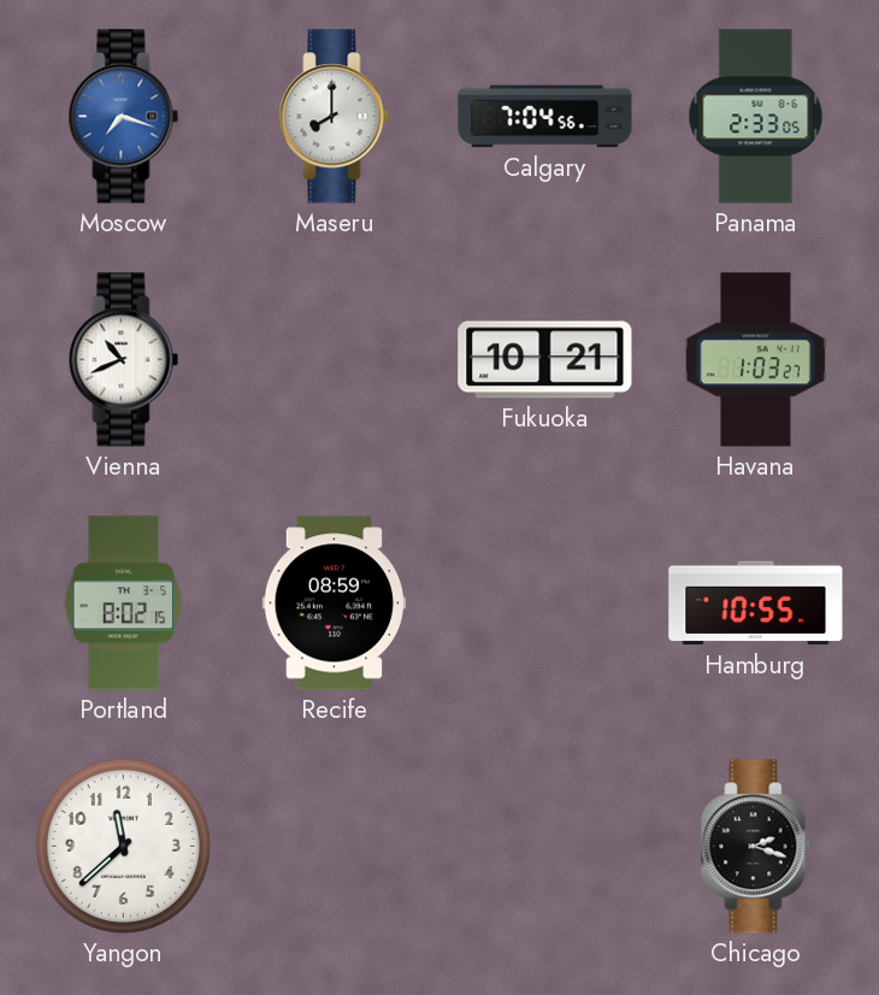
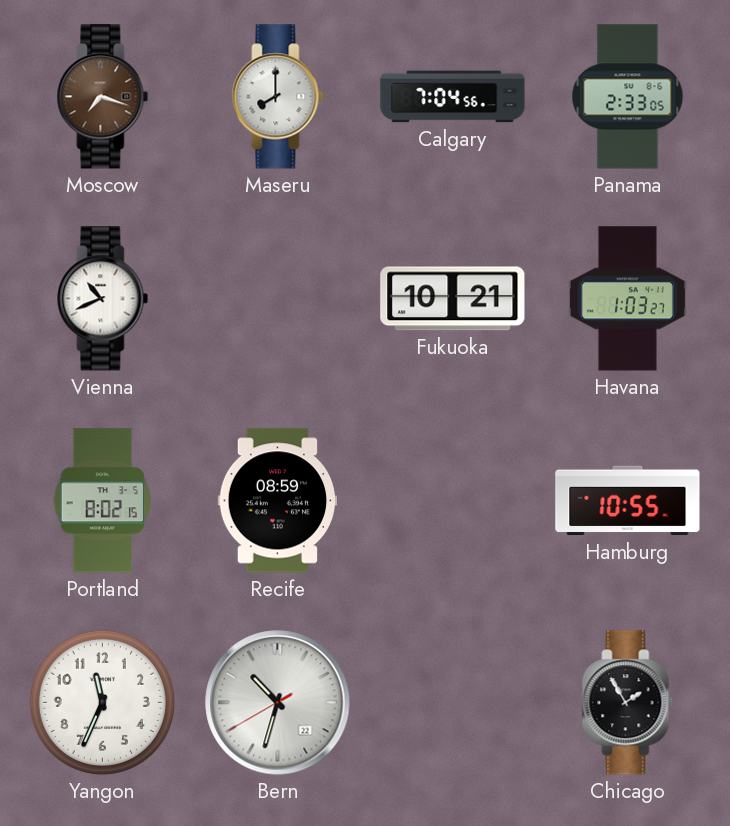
Moscow dial: blue -> brown
Yangon: 11:38 -> 11:34
Bern: none -> 10:32
Chicago: 2:18 -> 1:55
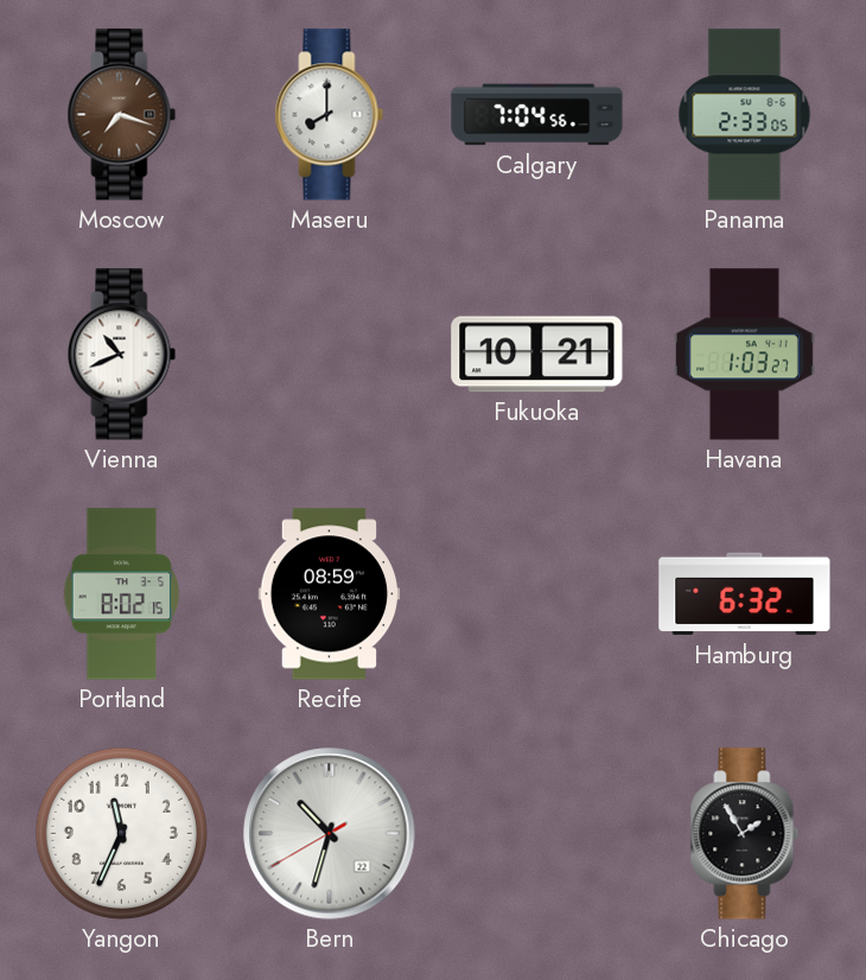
Hamburg: 10:55 -> 6:32
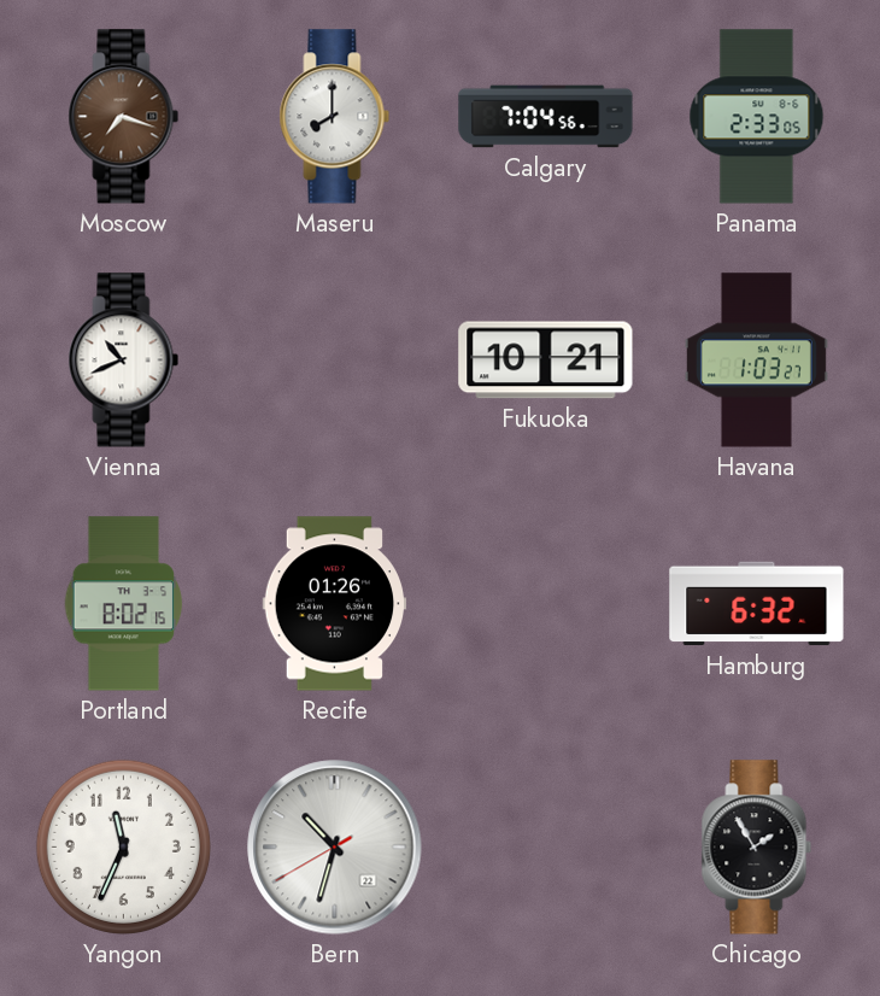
Recife: 08:59 -> 01:26
